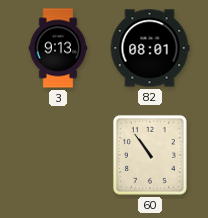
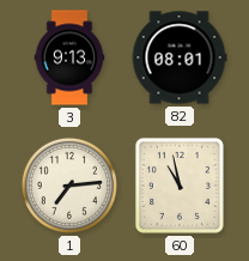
1: none -> 7:14
60: 10:54 -> 10:58
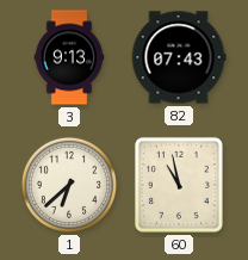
82: 08:01 -> 07:43
1: 7:14 -> 6:38
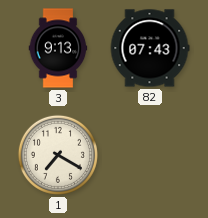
1: 6:38 -> 7:20
60: 10:58 -> none
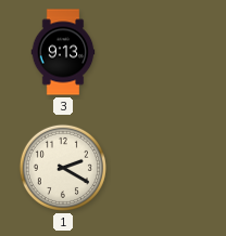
82: 07:43 -> none
1: 7:20 -> 2:20
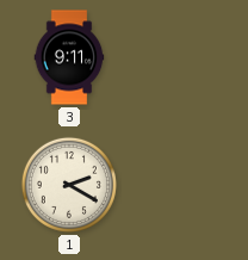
3: 9:13 -> 9:11
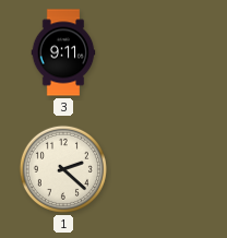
1: 2:20 -> 2:22
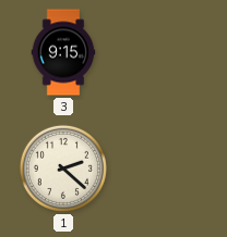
3: 9:11 -> 9:15
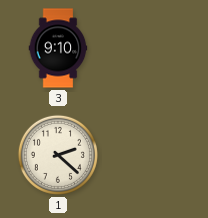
3: 9:15 -> 9:10
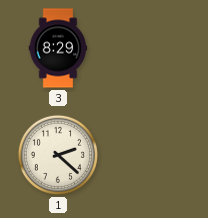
3: 9:10 -> 8:29
